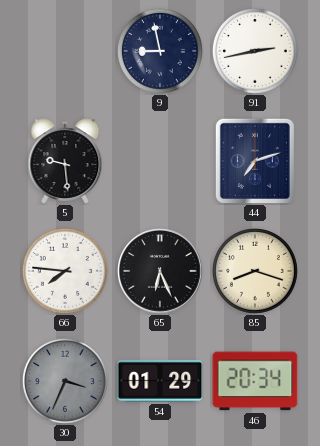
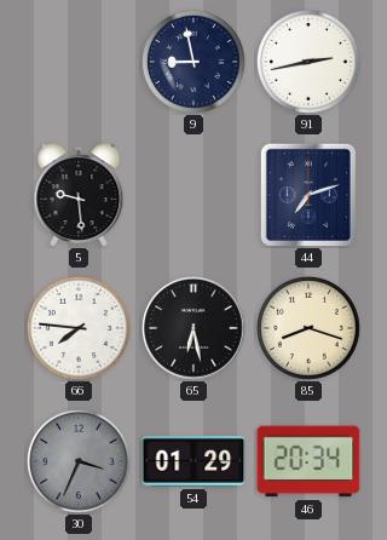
65: 6:26 -> 6:28
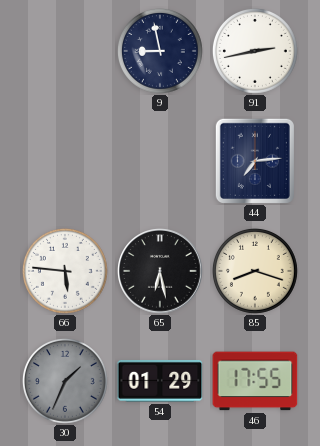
5: 9:29 -> none
44: 7:12 -> 7:14
66: 7:46 -> 5:46
30: 3:34 -> 1:34
46: 20:34 -> 17:55
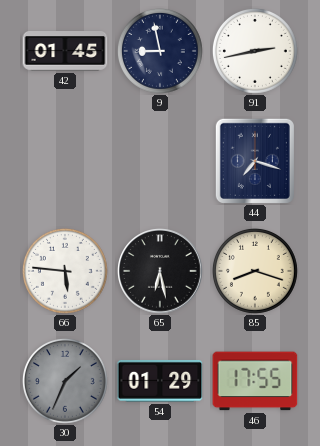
42: none -> 01:45
44: 7:14 -> 7:18
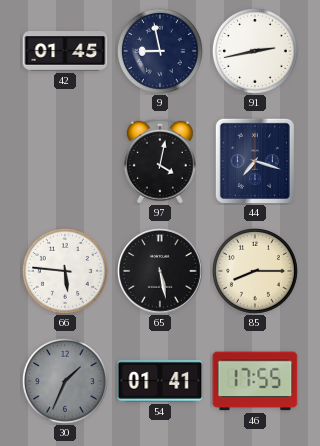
97: none -> 4:02
65: 6:28 -> 5:28
85: 8:18 -> 8:15
54: 01:29 -> 01:41
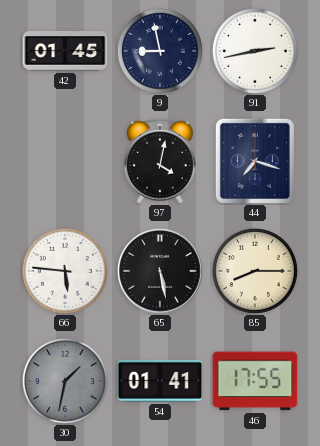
30: 1:34 -> 1:32
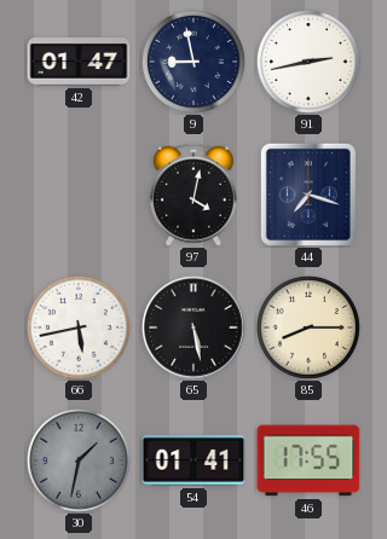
42: 01:45 -> 01:47
66: 5:46 -> 5:43
